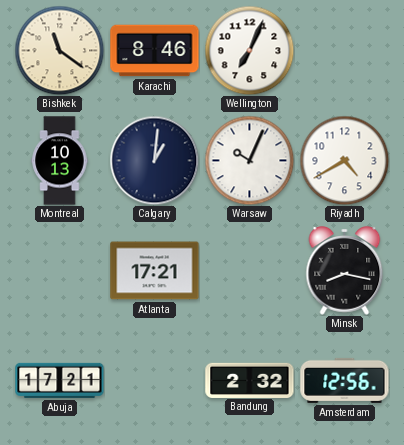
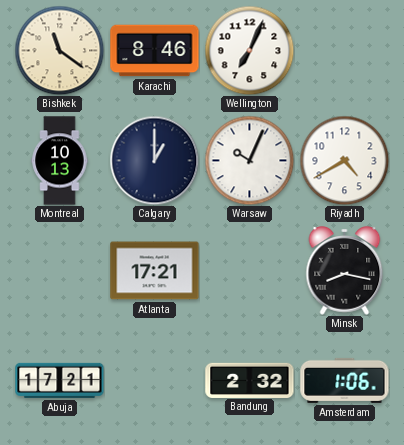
Calgary: 1:01 -> 1:00
Amsterdam: 12:56 -> 1:06
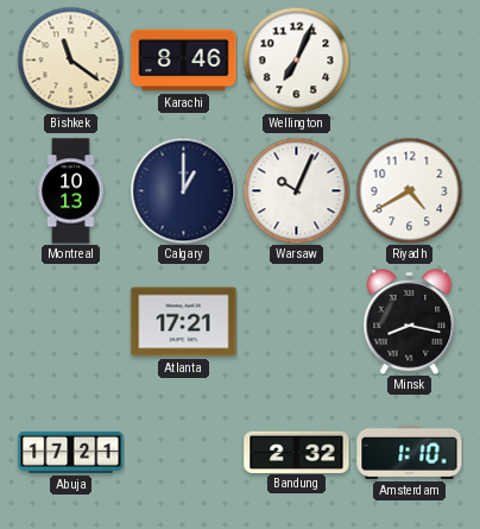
Amsterdam: 1:06 -> 1:10
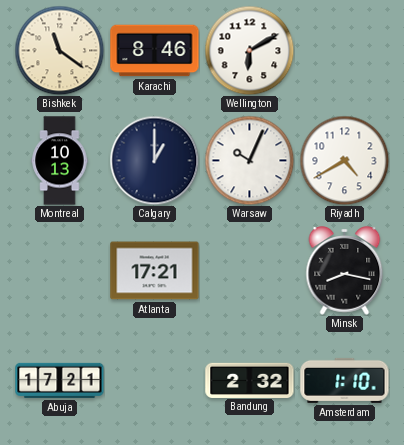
Wellington: 7:04 -> 6:10
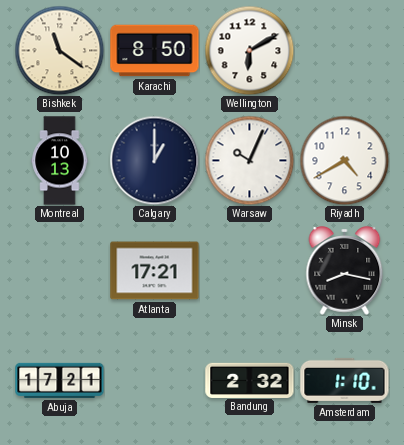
Karachi: 8:46 -> 8:50
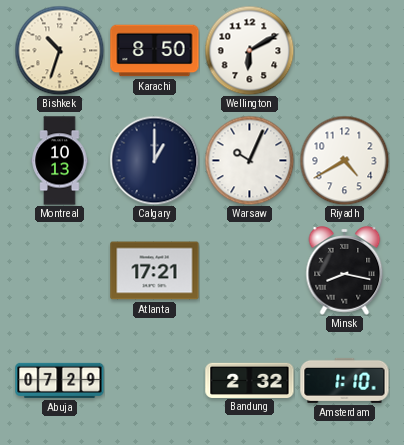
Bishkek: 11:21 -> 10:33
Abuja: 17:21 -> 07:29
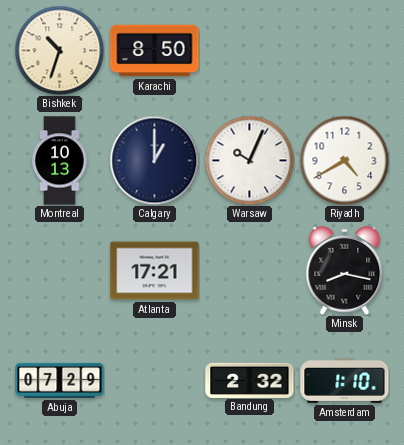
Wellington: 6:10 -> none
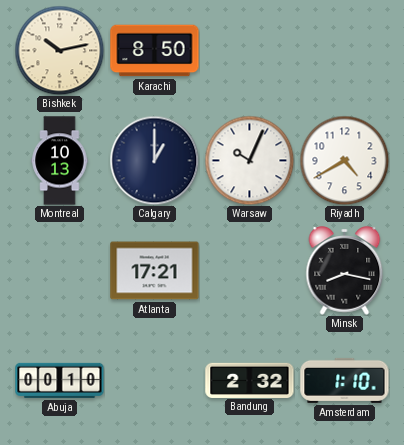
Bishkek: 10:33 -> 10:13
Abuja: 07:29 -> 00:10
